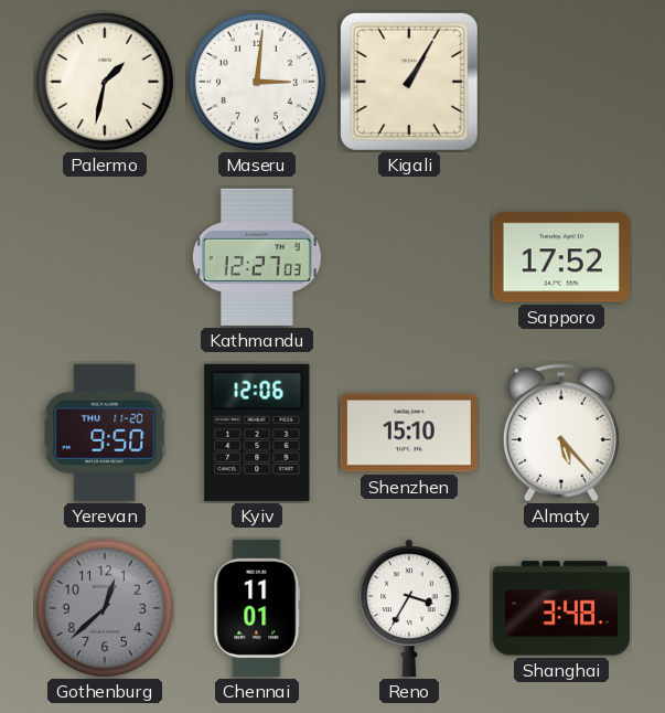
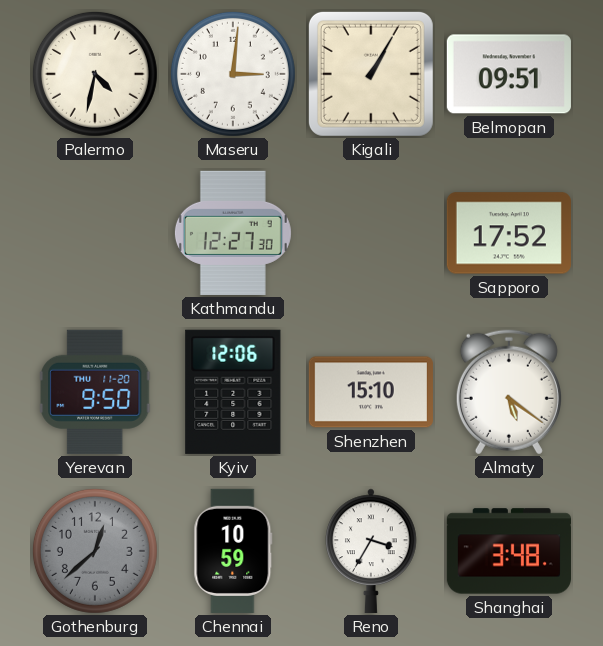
Palermo: 1:32 -> 4:32
Belmopan: none -> 09:51
Kathmandu: 12:27:03 -> 12:27:30
Almaty: 5:23 -> 5:21
Chennai: 11:01 -> 10:59
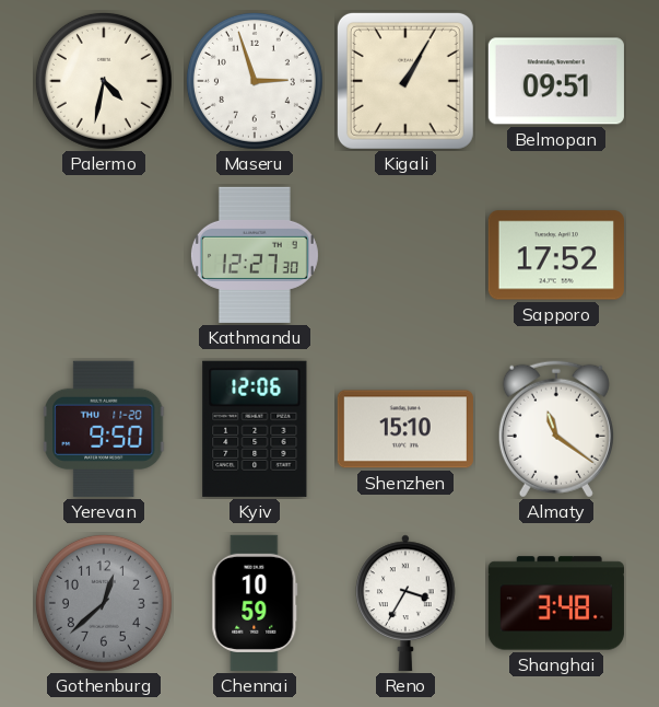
Maseru: 3:01 -> 2:57
Almaty: 5:21 -> 11:21
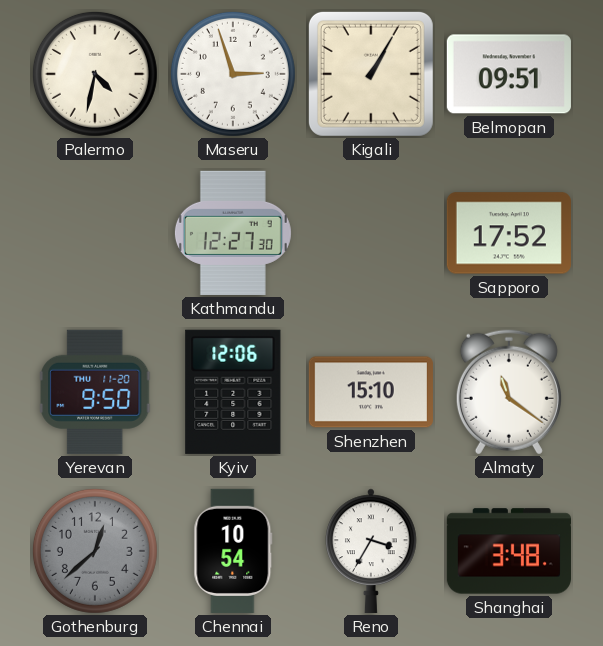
Chennai: 10:59 -> 10:54
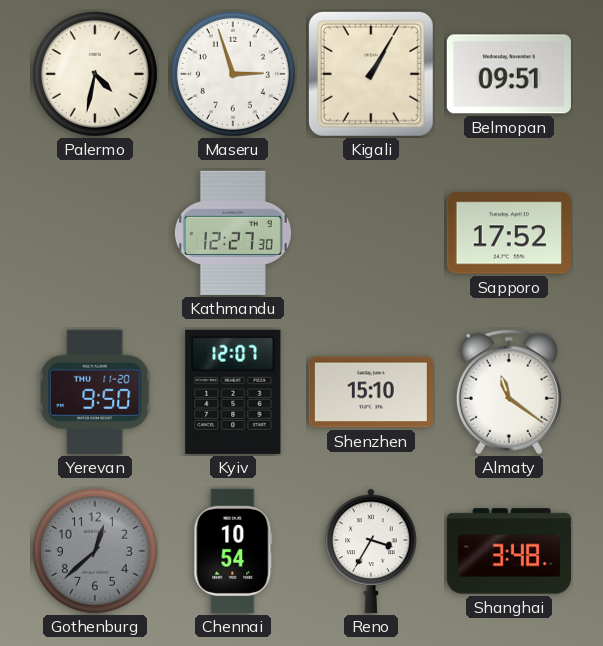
Kyiv: 12:06 -> 12:07
